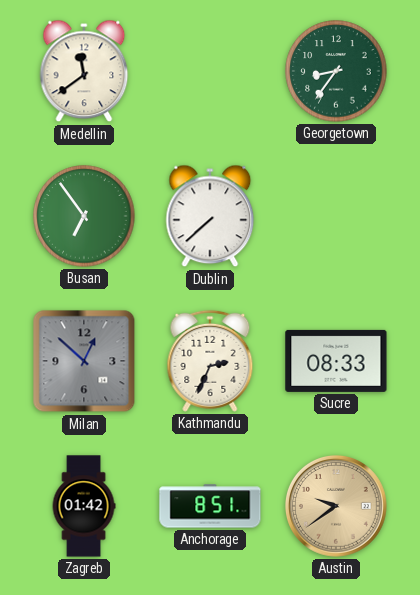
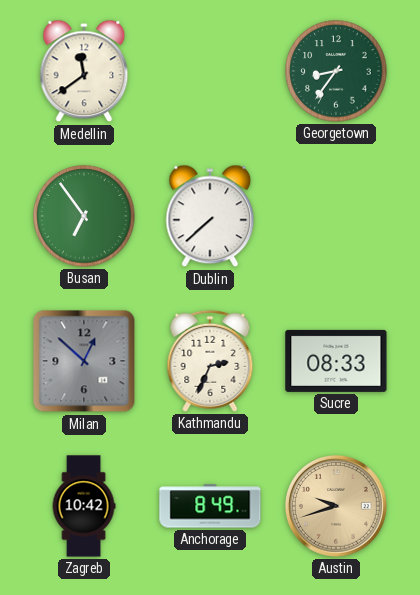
Zagreb: 01:42 -> 10:42
Anchorage: 8:51 -> 8:49
Austin: 9:39 -> 9:42
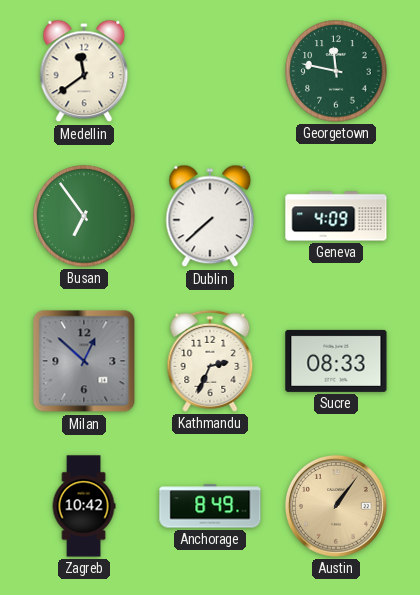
Georgetown: 8:36 -> 11:47
Geneva: none -> 4:09
Austin: 9:42 -> 1:06
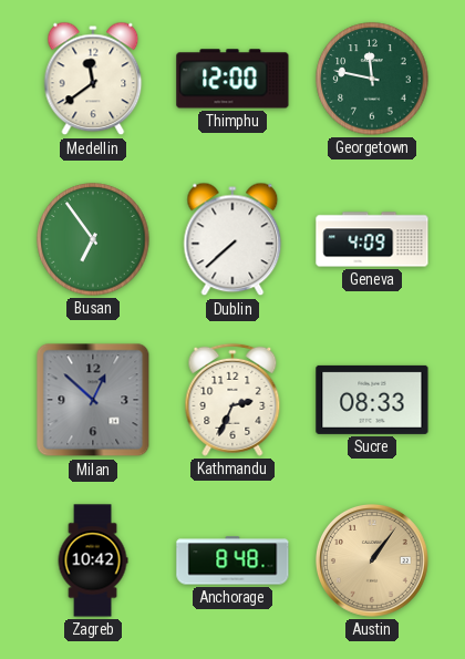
Thimphu: none -> 12:00
Anchorage: 8:49 -> 8:48
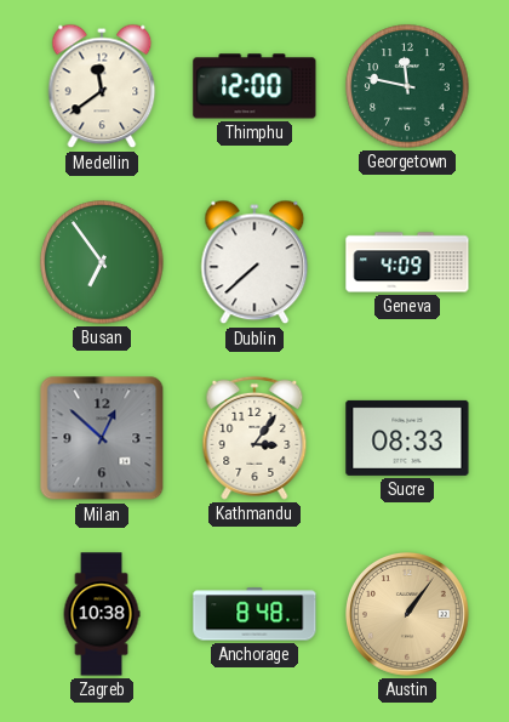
Kathmandu: 2:34 -> 3:06
Zagreb: 10:42 -> 10:38
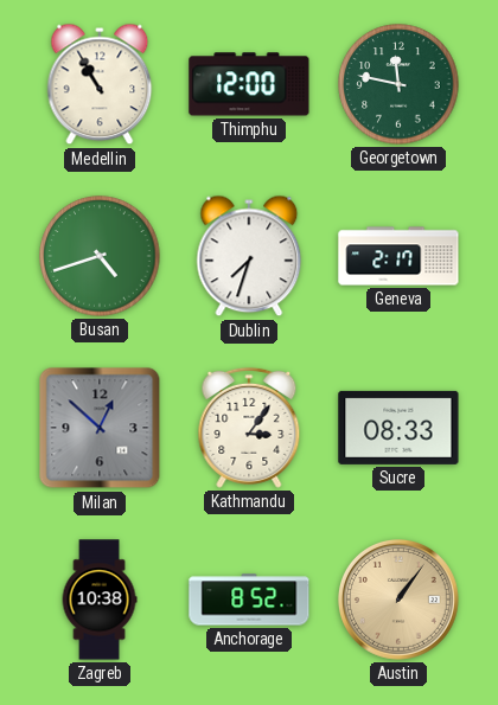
Medellin: 11:39 -> 10:55
Busan: 6:54 -> 4:42
Dublin: 7:38 -> 7:33
Geneva: 4:09 -> 2:17
Anchorage: 8:48 -> 8:52
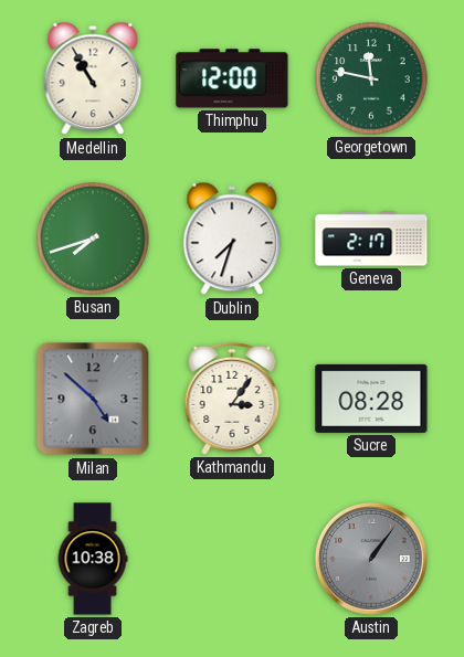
Busan: 4:42 -> 7:42
Milan: 12:52 -> 4:52
Sucre: 08:33 -> 08:28
Anchorage: 8:52 -> none
Austin dial: champagne -> grey
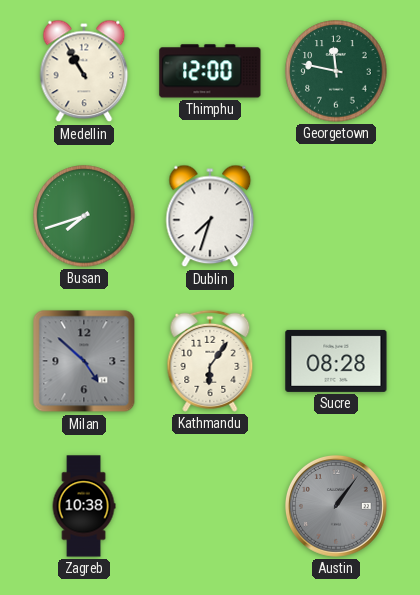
Geneva: 2:17 -> none
Kathmandu: 3:06 -> 6:06
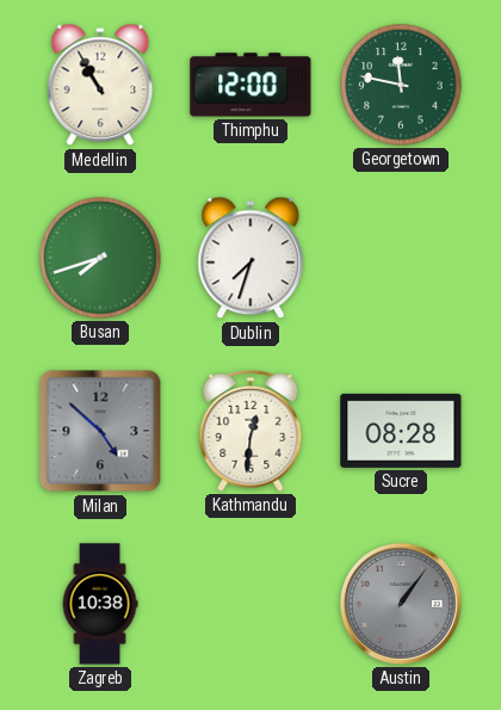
Kathmandu: 6:06 -> 12:31
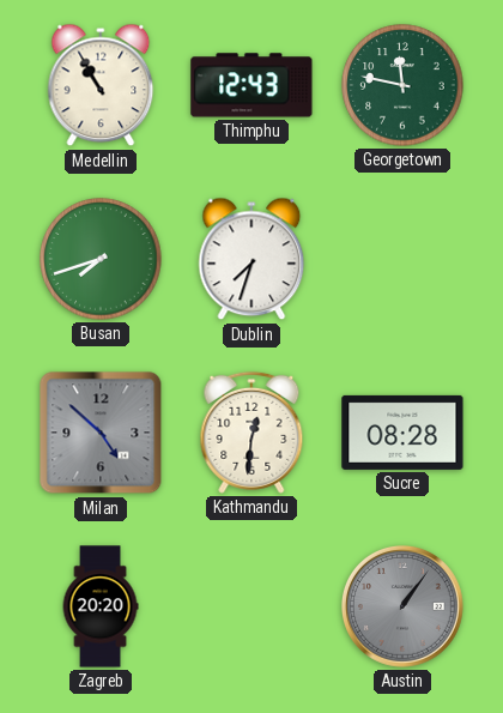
Thimphu: 12:00 -> 12:43
Zagreb: 10:38 -> 20:20
